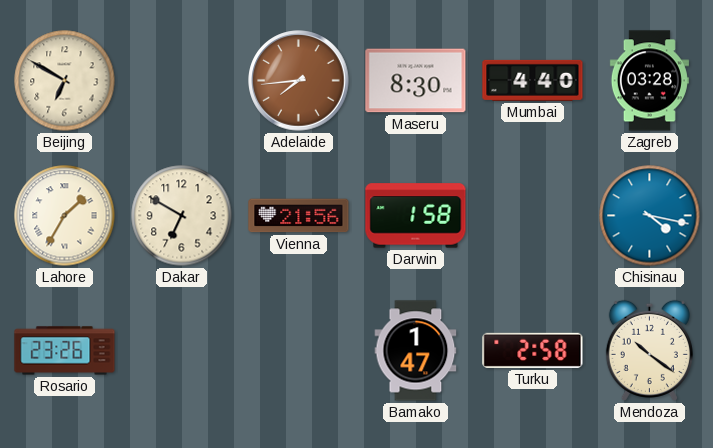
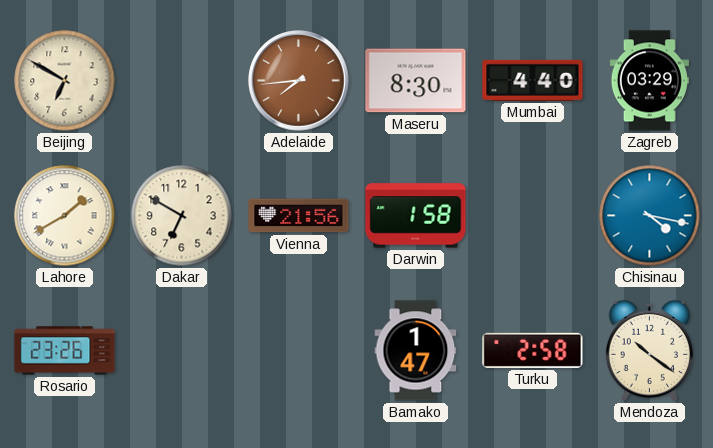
Zagreb: 03:28 -> 03:29
Lahore: 1:35 -> 1:40
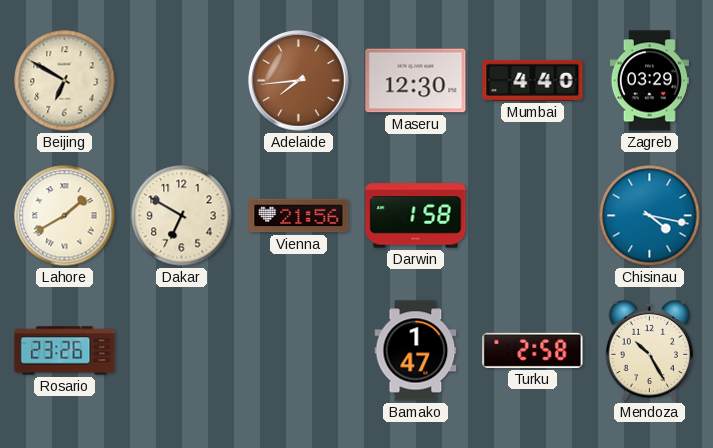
Maseru: 8:30 -> 12:30
Mendoza: 10:21 -> 10:25
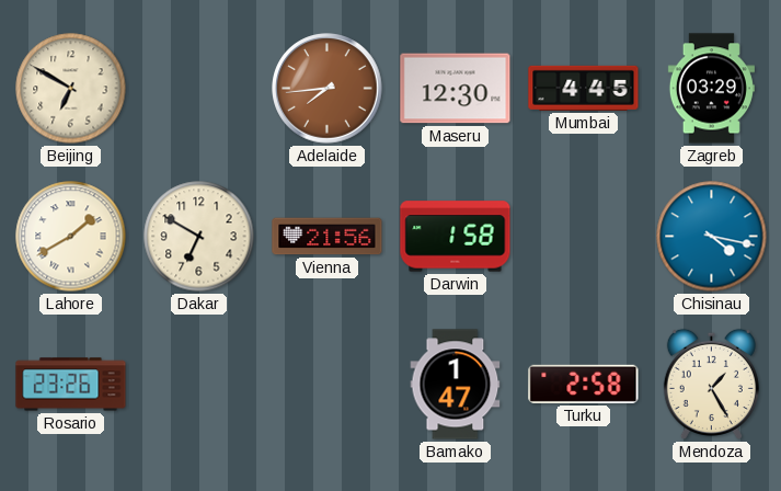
Mumbai: 4:40 -> 4:45
Mendoza: 10:25 -> 1:25
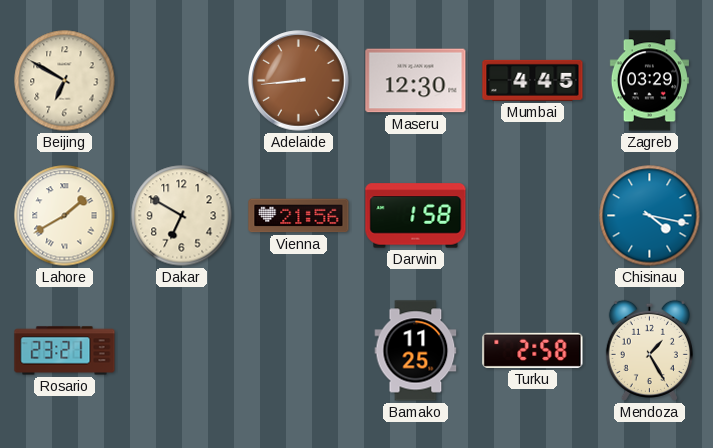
Adelaide: 7:44 -> 8:44
Rosario: 23:26 -> 23:21
Bamako: 1:47 -> 11:25
